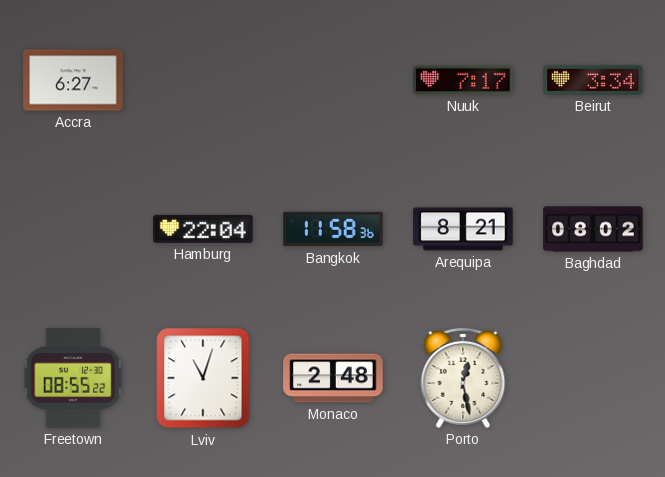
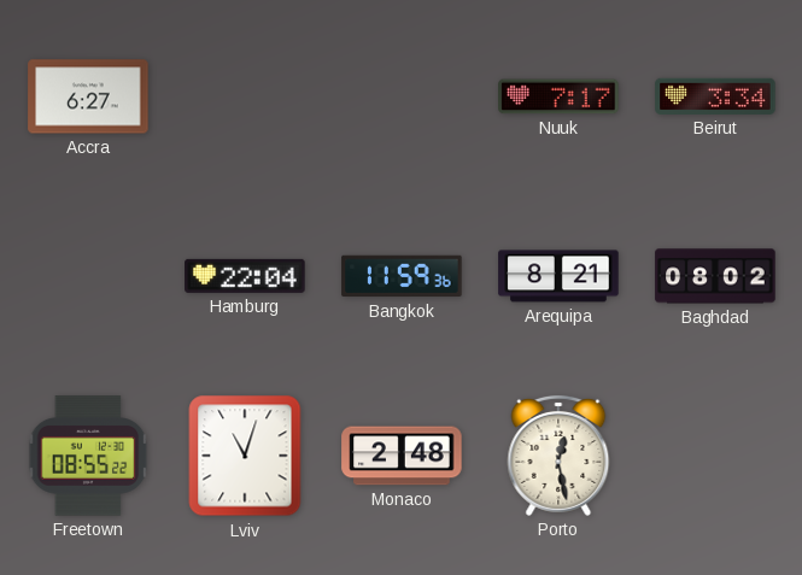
Bangkok: 11:58 -> 11:59
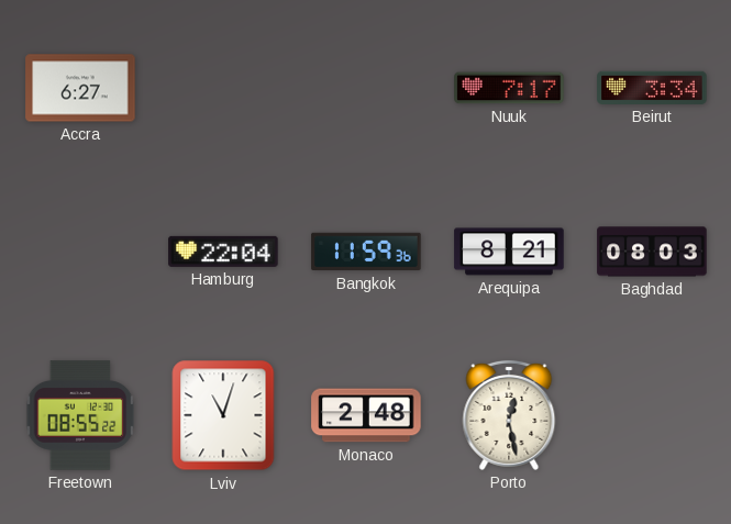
Baghdad: 08:02 -> 08:03
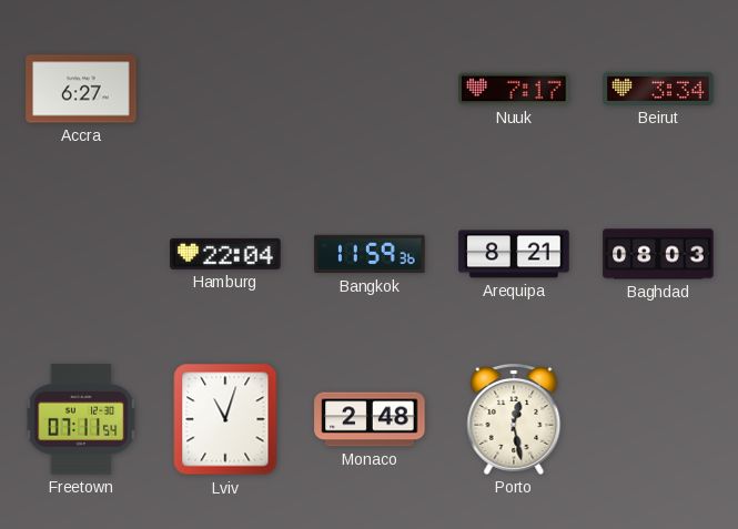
Freetown: 08:55 -> 07:11
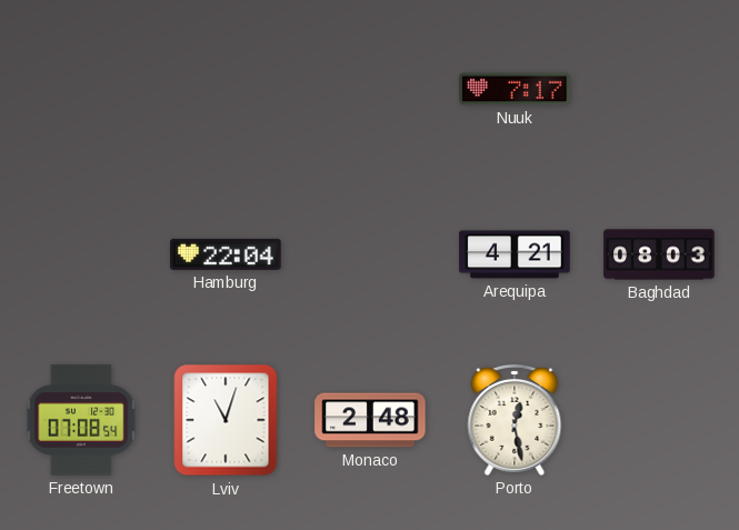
Accra: 6:27 -> none
Beirut: 3:34 -> none
Bangkok: 11:59 -> none
Arequipa: 8:21 -> 4:21
Freetown: 07:11 -> 07:08
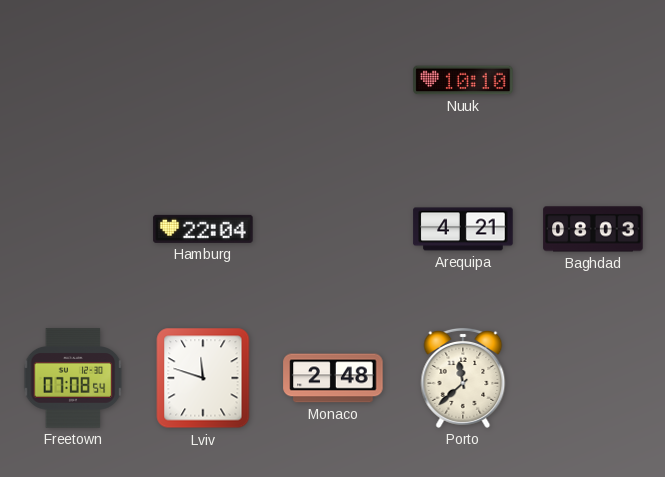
Nuuk: 7:17 -> 10:10
Lviv: 11:03 -> 11:48
Porto: 12:28 -> 11:38
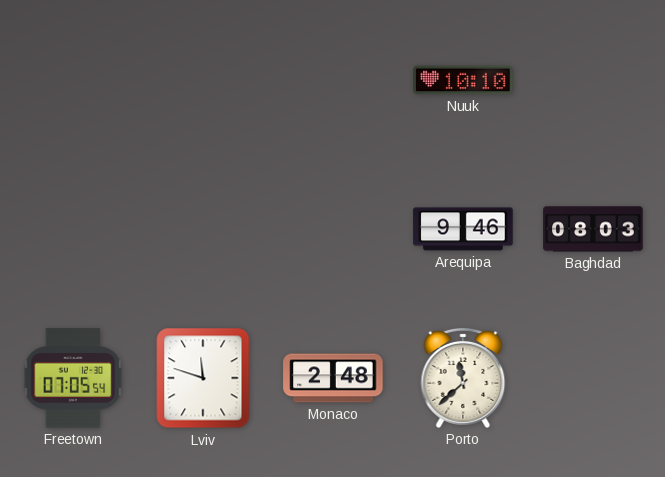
Hamburg: 22:04 -> none
Arequipa: 4:21 -> 9:46
Freetown: 07:08 -> 07:05
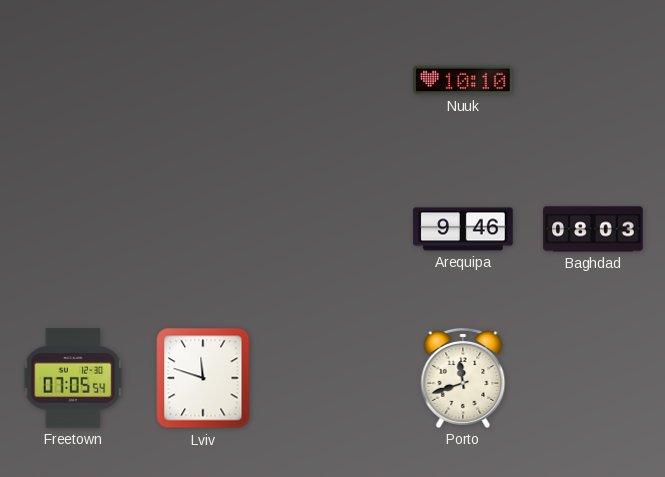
Monaco: 2:48 -> none
Porto: 11:38 -> 11:42
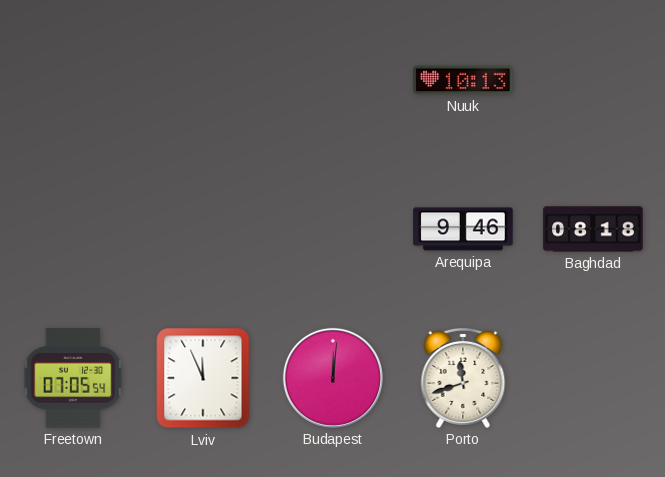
Nuuk: 10:10 -> 10:13
Baghdad: 08:03 -> 08:18
Lviv: 11:48 -> 11:56
Budapest: none -> 12:01
